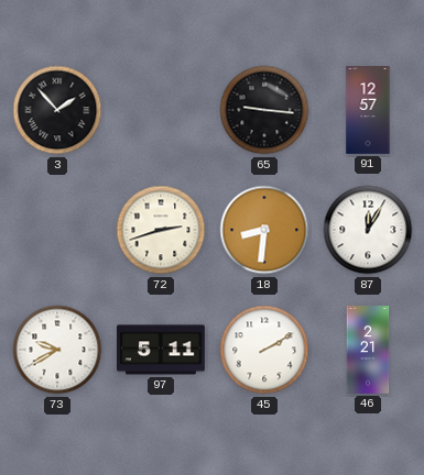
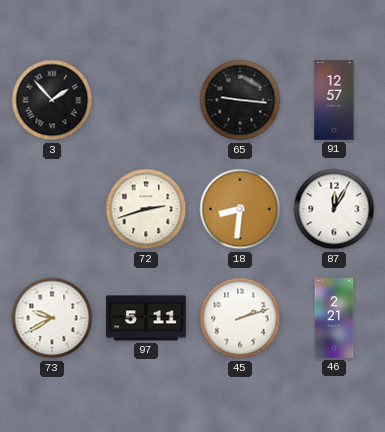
45: 2:10 -> 2:12
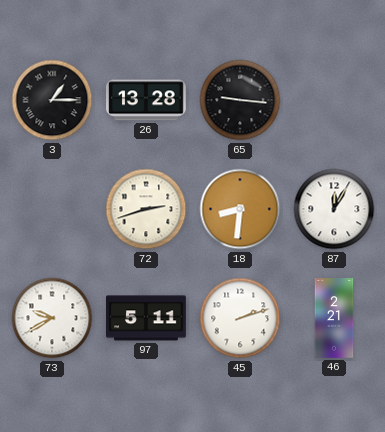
3: 1:53 -> 1:15
26: none -> 13:28
91: 12:57 -> none
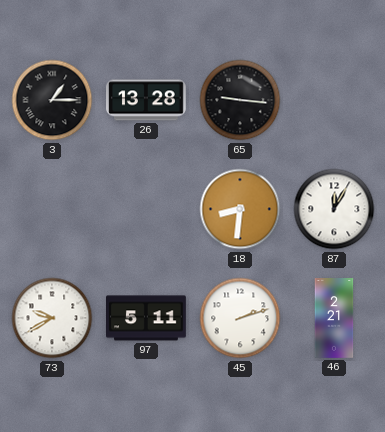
72: 2:42 -> none
